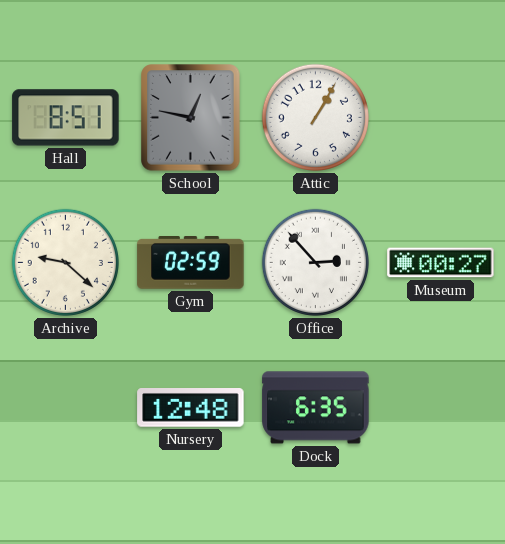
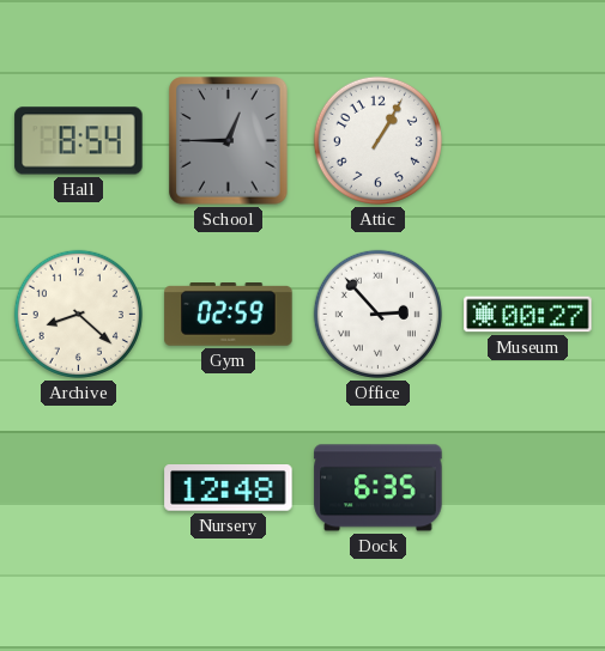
Hall: 8:51 -> 8:54
School: 12:47 -> 12:45
Archive: 9:22 -> 8:22
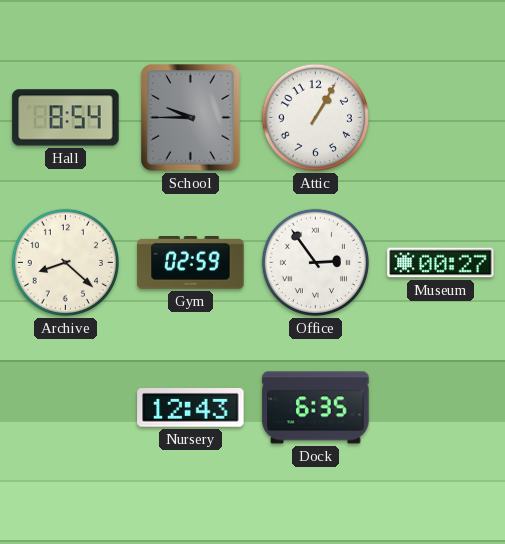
School: 12:45 -> 9:45
Office: 2:53 -> 2:54
Nursery: 12:48 -> 12:43
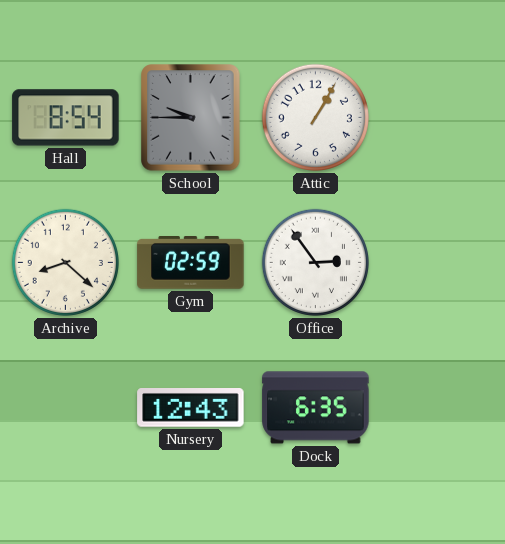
Museum: 00:27 -> none
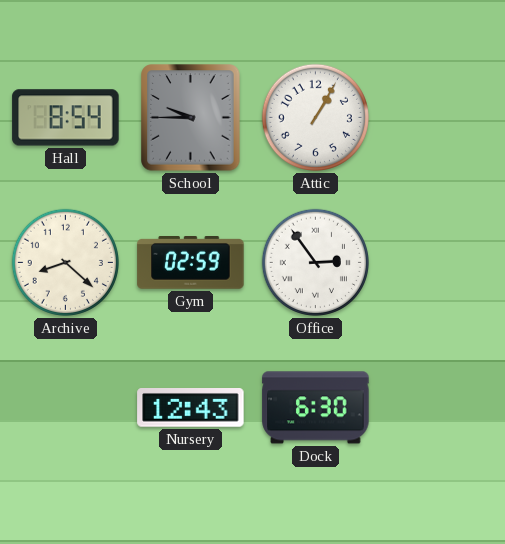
Dock: 6:35 -> 6:30
